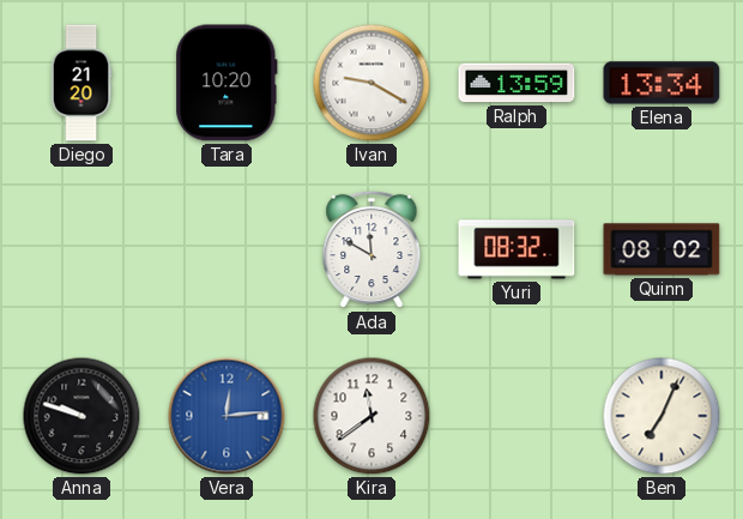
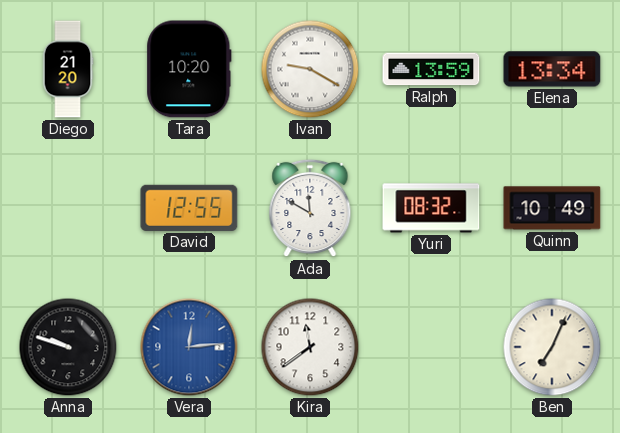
David: none -> 12:55
Quinn: 08:02 -> 10:49
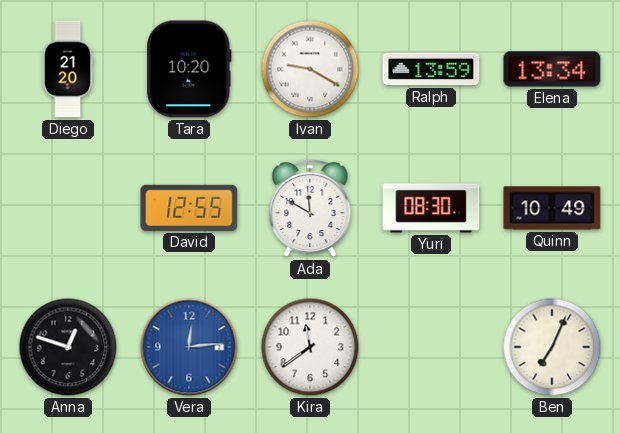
Yuri: 08:32 -> 08:30
Anna: 9:48 -> 12:48
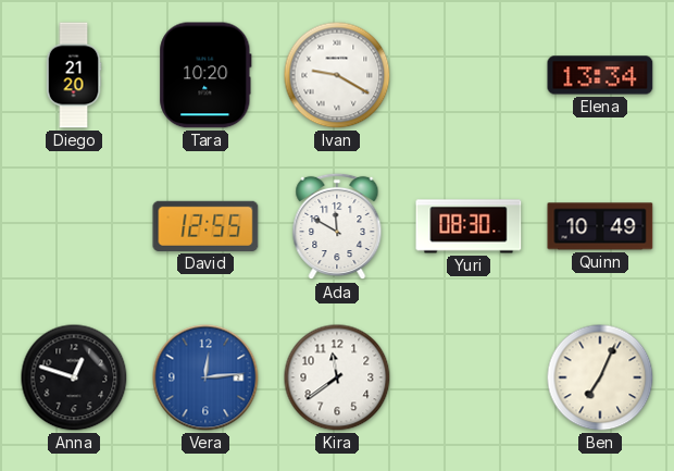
Ralph: 13:59 -> none
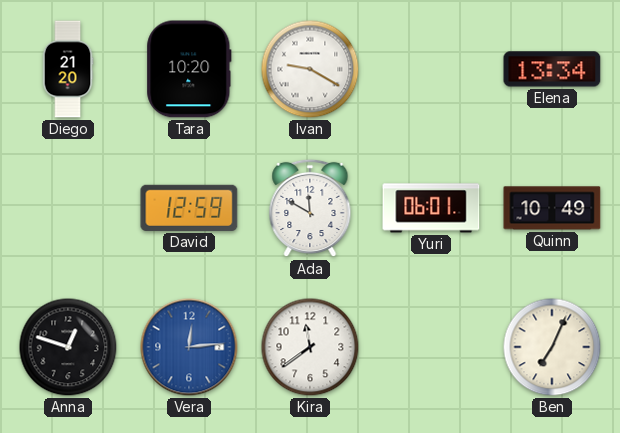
David: 12:55 -> 12:59
Yuri: 08:30 -> 06:01
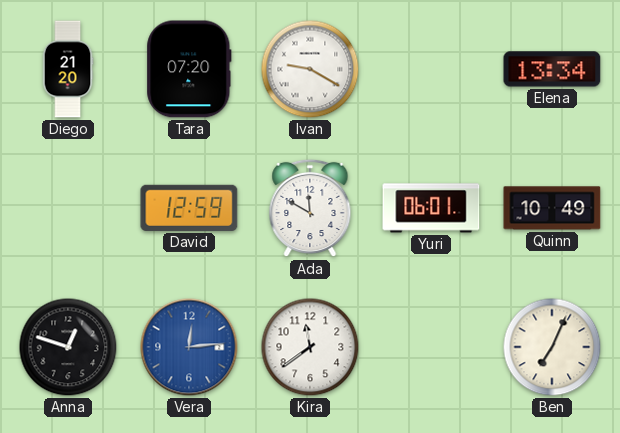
Tara: 10:20 -> 07:20
